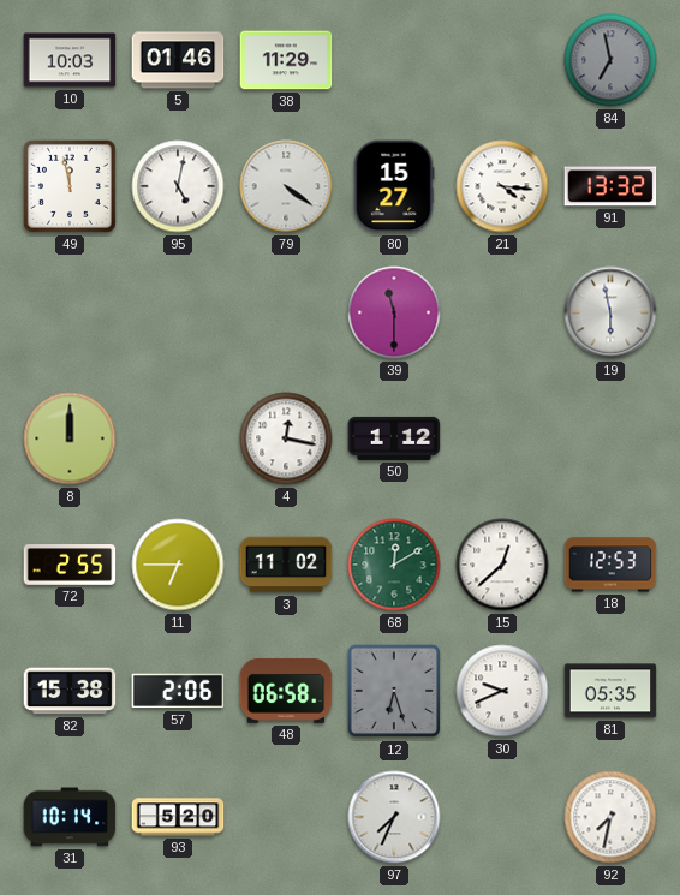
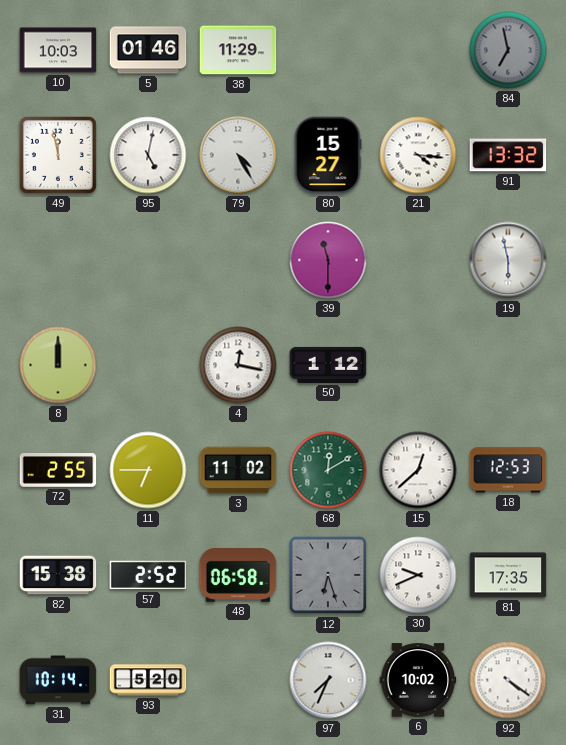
79: 4:21 -> 4:25
57: 2:06 -> 2:52
81: 05:35 -> 17:35
6: none -> 10:02
92: 7:32 -> 4:21
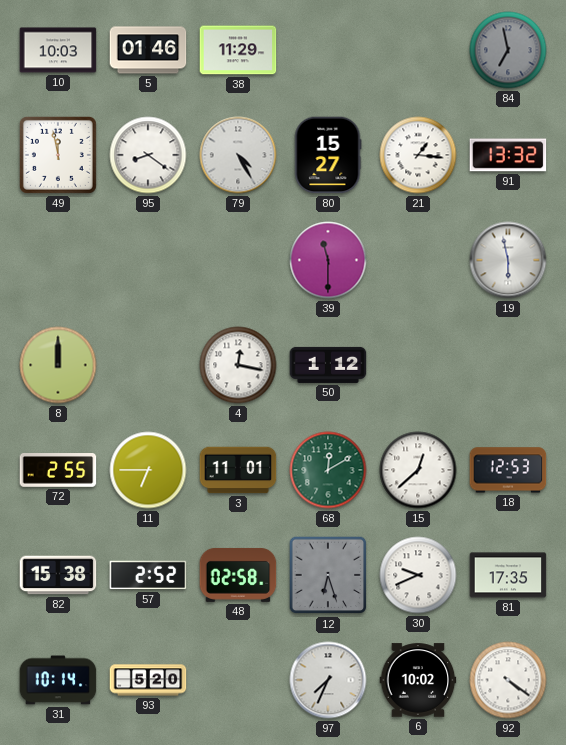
95: 5:02 -> 8:21
21: 4:16 -> 1:16
3: 11:02 -> 11:01
48: 06:58 -> 02:58
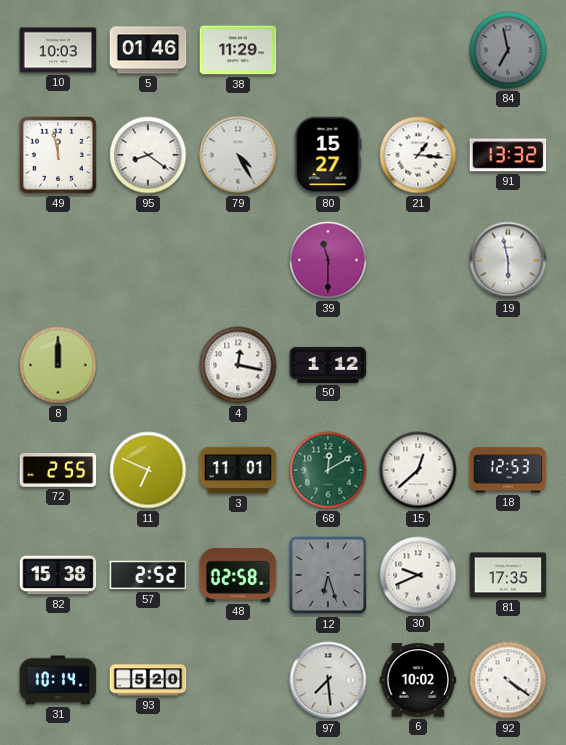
11: 6:45 -> 6:49
97: 7:34 -> 7:29
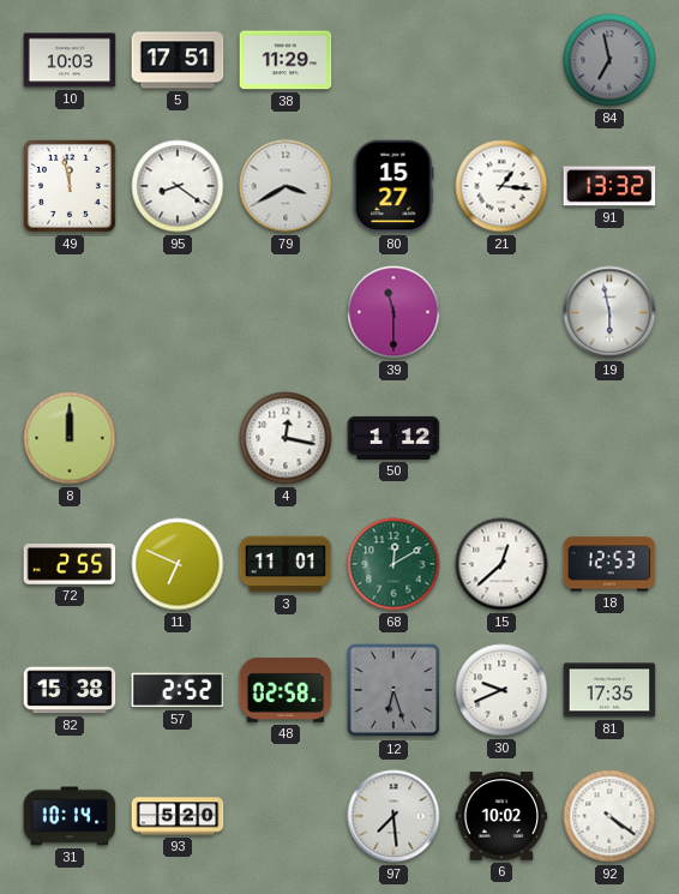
5: 01:46 -> 17:51
79: 4:25 -> 3:40
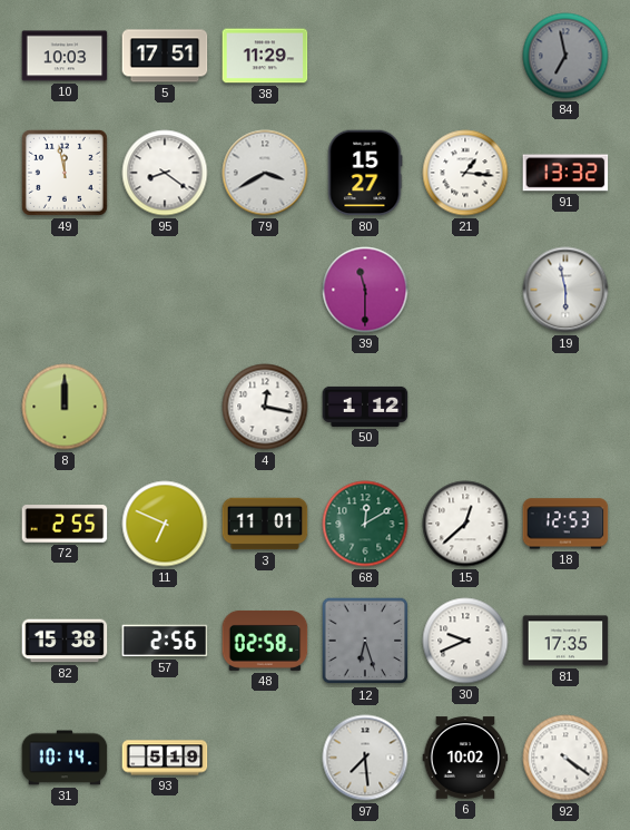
57: 2:52 -> 2:56
93: 5:20 -> 5:19
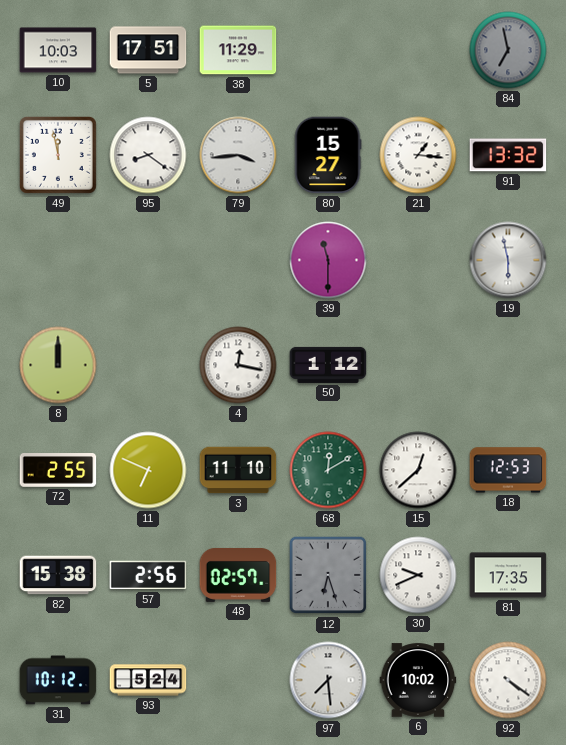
79: 3:40 -> 3:44
3: 11:01 -> 11:10
48: 02:58 -> 02:57
31: 10:14 -> 10:12
93: 5:19 -> 5:24
